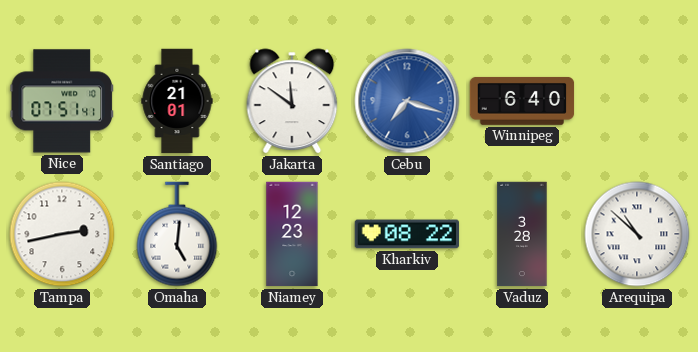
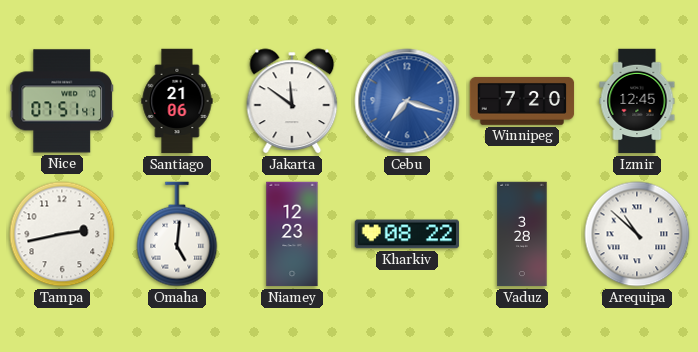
Santiago: 21:01 -> 21:06
Winnipeg: 6:40 -> 7:20
Izmir: none -> 12:45
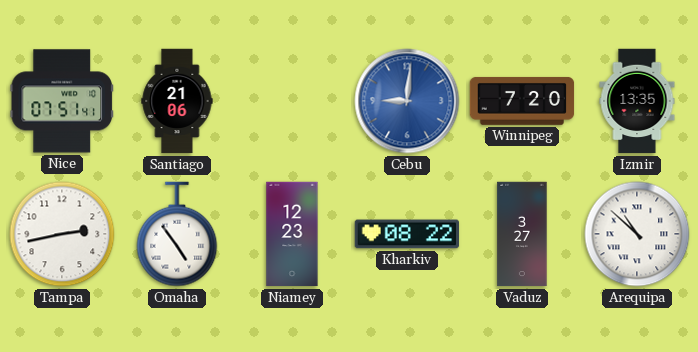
Jakarta: 11:51 -> none
Cebu: 7:18 -> 9:01
Izmir: 12:45 -> 13:35
Omaha: 5:01 -> 4:54
Vaduz: 3:28 -> 3:27
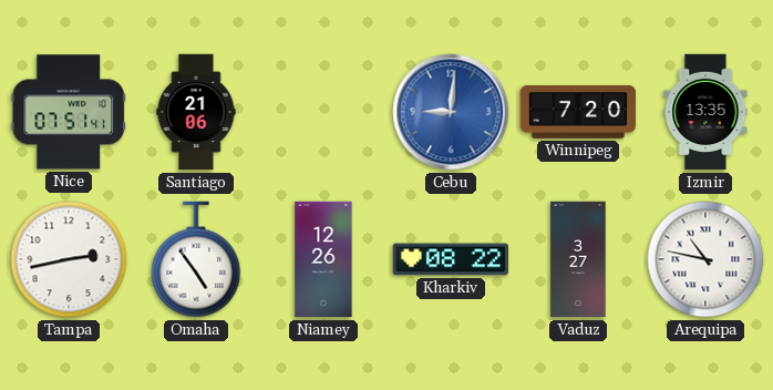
Niamey: 12:23 -> 12:26
Arequipa: 10:52 -> 10:47
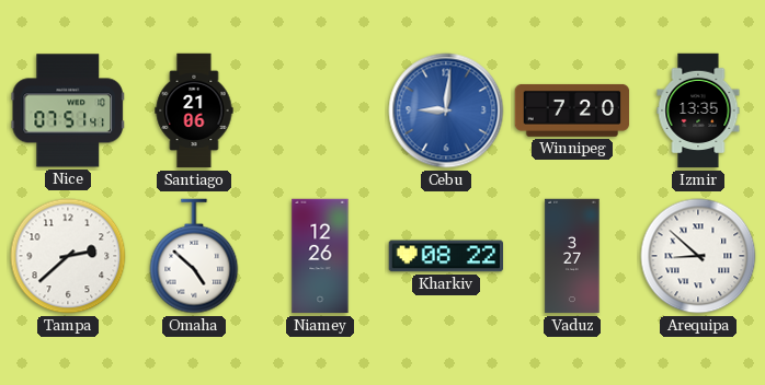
Tampa: 2:43 -> 2:38
Omaha: 4:54 -> 4:52
Arequipa: 10:47 -> 8:52
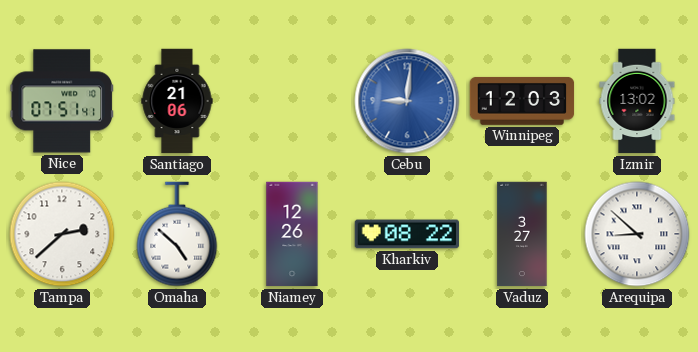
Winnipeg: 7:20 -> 12:03
Izmir: 13:35 -> 13:02
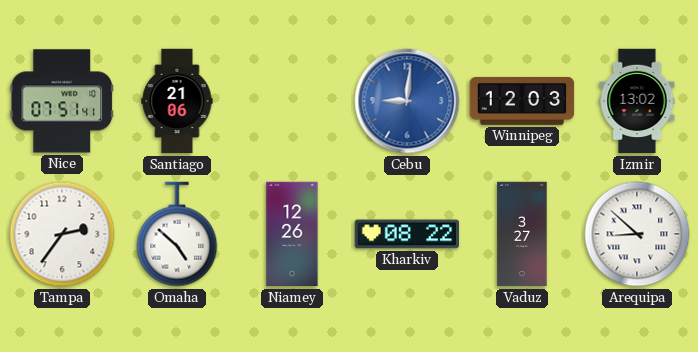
Tampa: 2:38 -> 2:36
